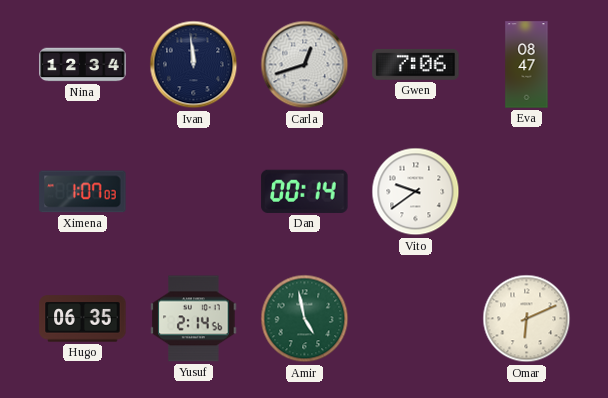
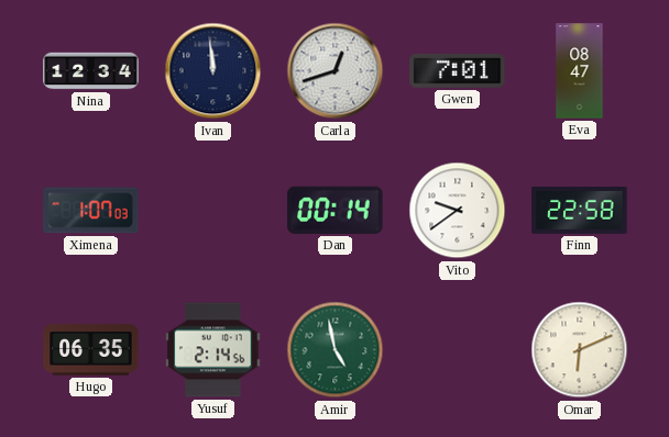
Gwen: 7:06 -> 7:01
Finn: none -> 22:58
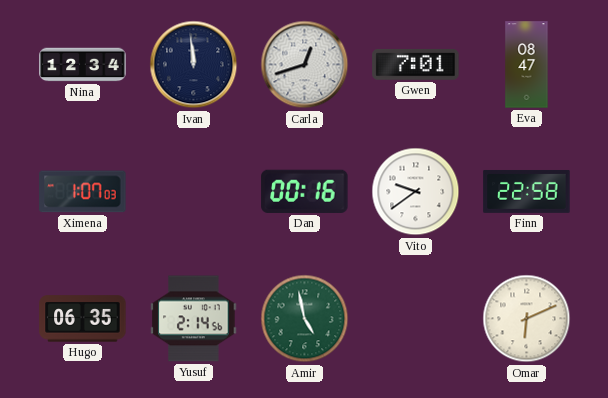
Dan: 00:14 -> 00:16
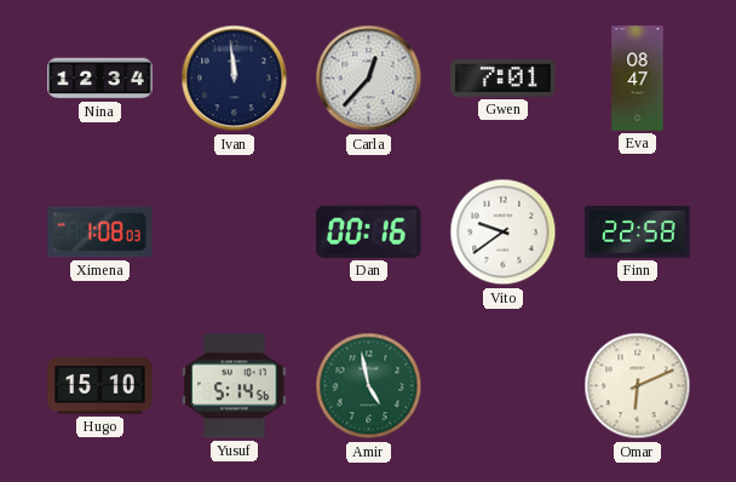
Carla: 12:42 -> 12:37
Ximena: 1:07 -> 1:08
Hugo: 06:35 -> 15:10
Yusuf: 2:14 -> 5:14
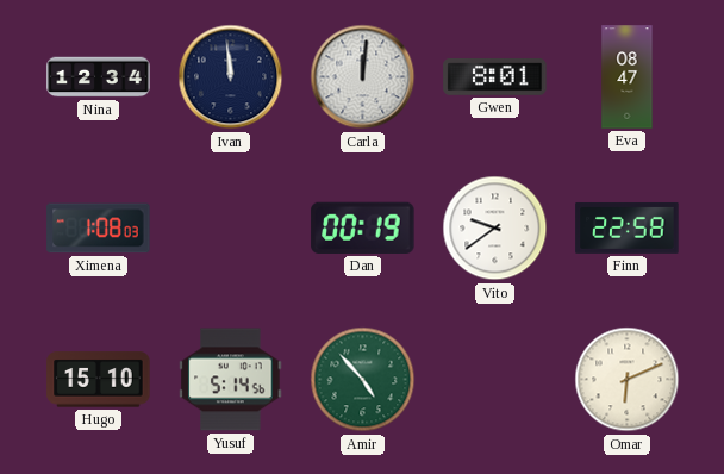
Carla: 12:37 -> 12:01
Gwen: 7:01 -> 8:01
Dan: 00:16 -> 00:19
Amir: 4:58 -> 4:53
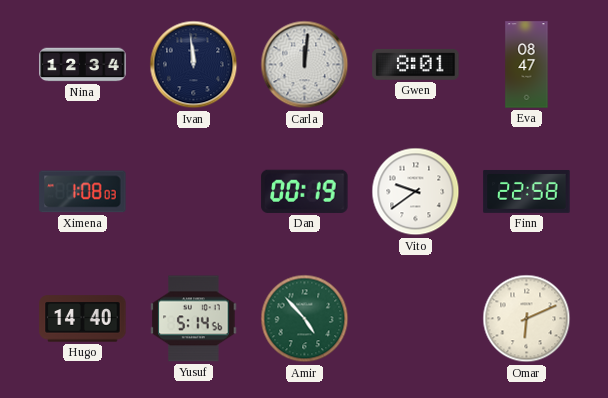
Hugo: 15:10 -> 14:40
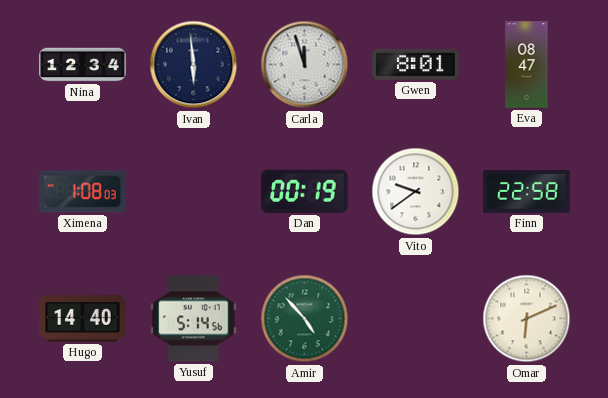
Ivan: 11:59 -> 5:59
Carla: 12:01 -> 11:57
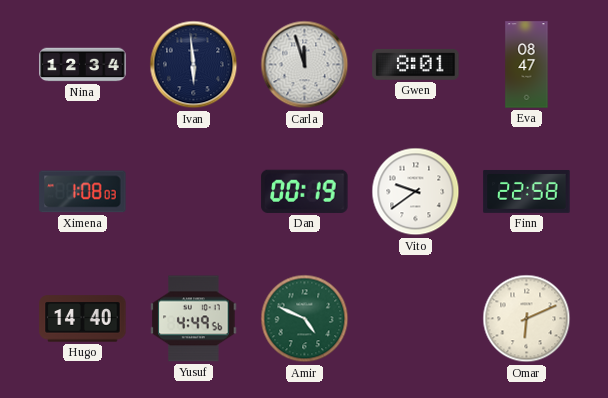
Yusuf: 5:14 -> 4:49
Amir: 4:53 -> 4:49
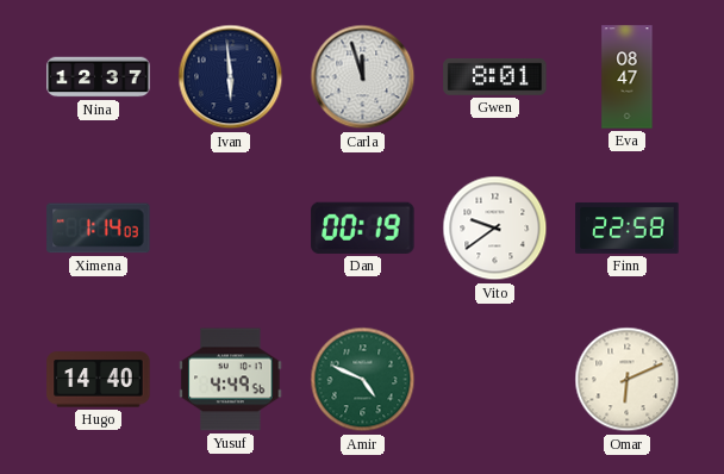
Nina: 12:34 -> 12:37
Ximena: 1:08 -> 1:14
